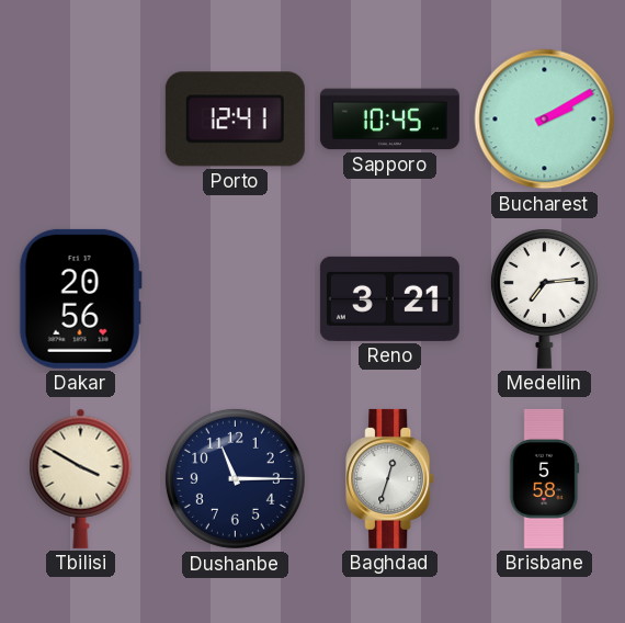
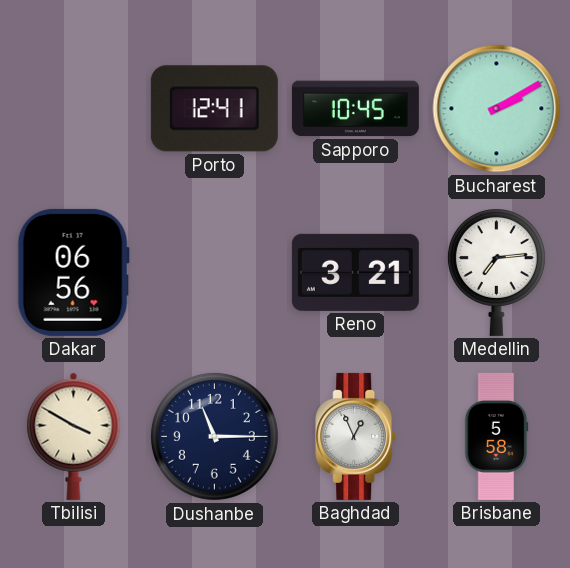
Dakar: 20:56 -> 06:56
Baghdad: 12:33 -> 12:56
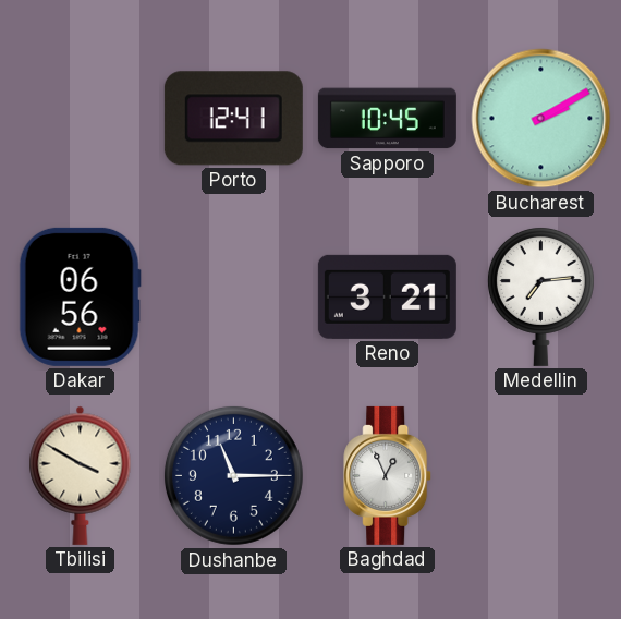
Brisbane: 5:58 -> none
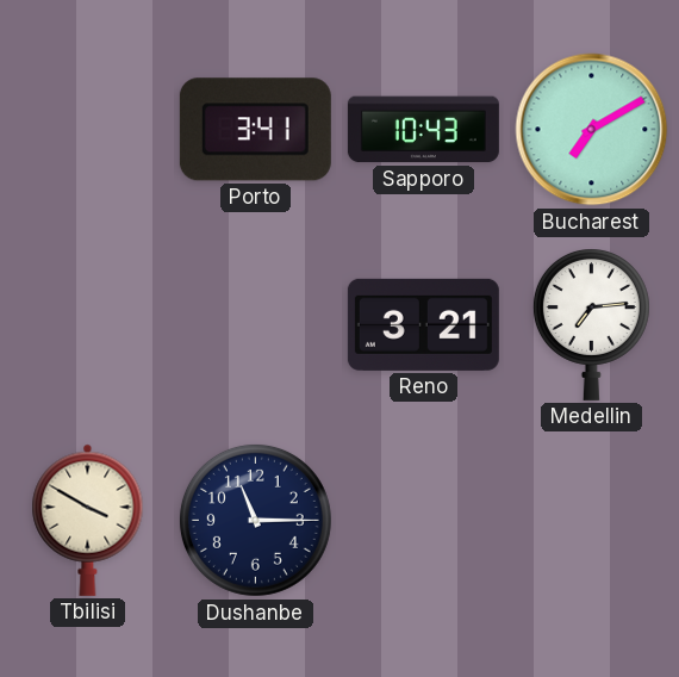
Porto: 12:41 -> 3:41
Sapporo: 10:45 -> 10:43
Bucharest: 2:10 -> 7:10
Dakar: 06:56 -> none
Baghdad: 12:56 -> none
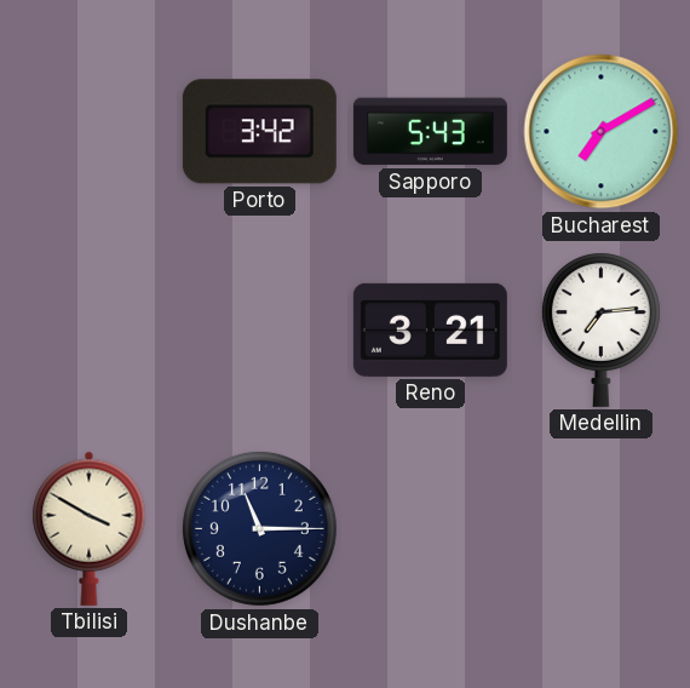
Porto: 3:41 -> 3:42
Sapporo: 10:43 -> 5:43
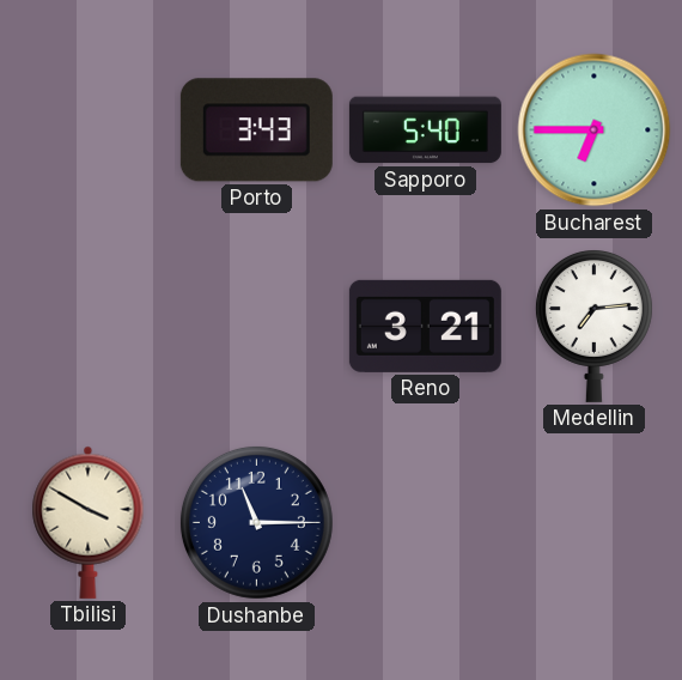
Porto: 3:42 -> 3:43
Sapporo: 5:43 -> 5:40
Bucharest: 7:10 -> 6:45
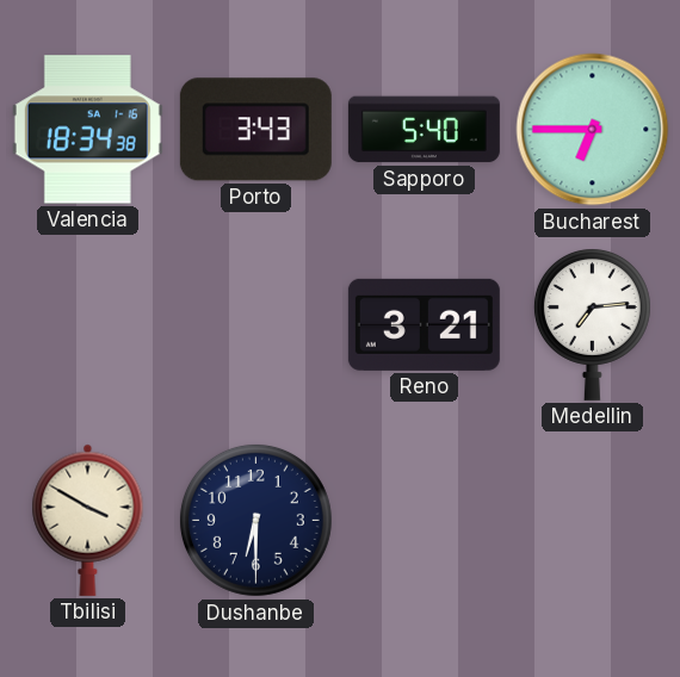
Valencia: none -> 18:34
Dushanbe: 11:15 -> 6:30
